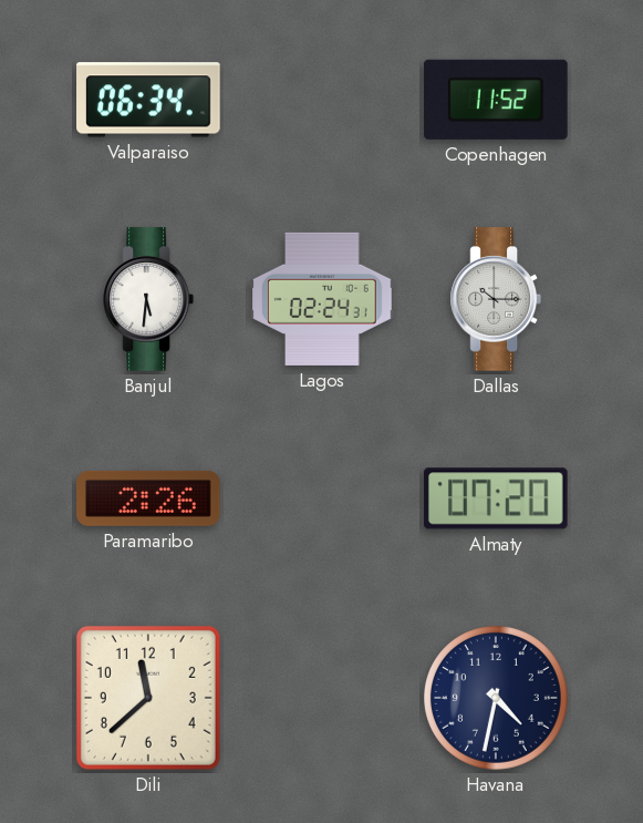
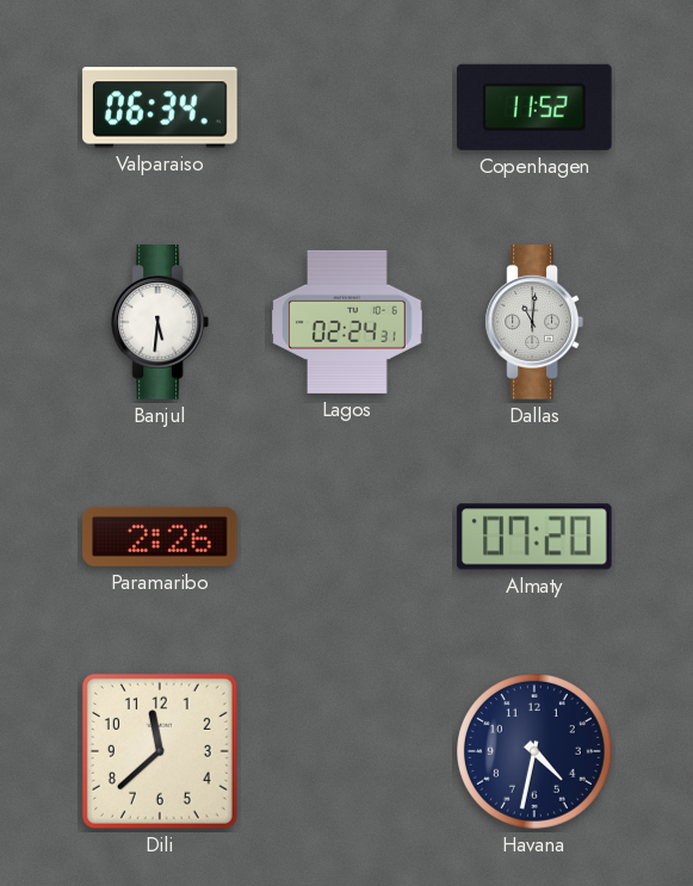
Dallas: 10:15 -> 11:01
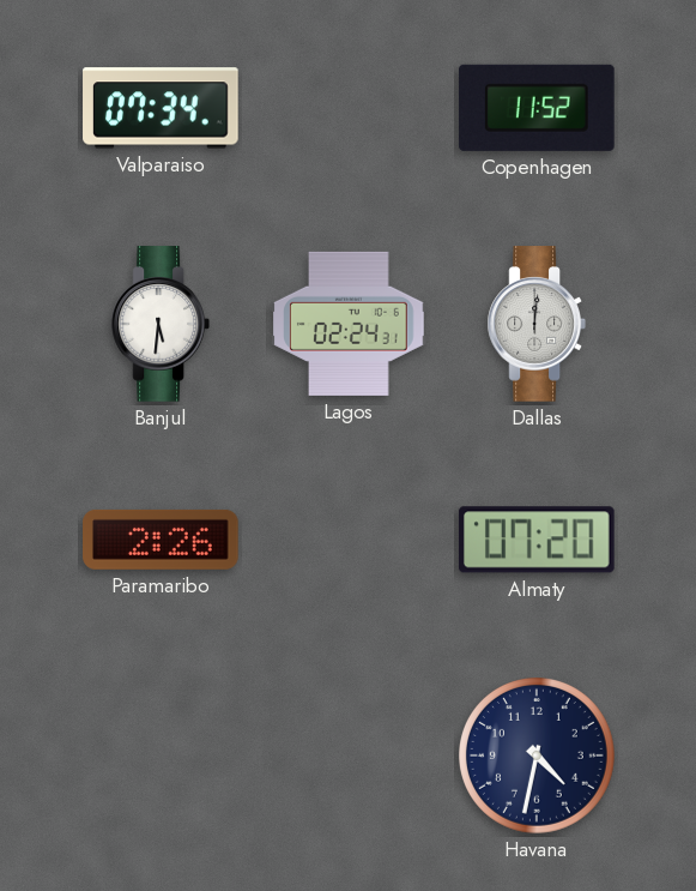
Valparaiso: 06:34 -> 07:34
Dallas: 11:01 -> 12:01
Dili: 11:38 -> none
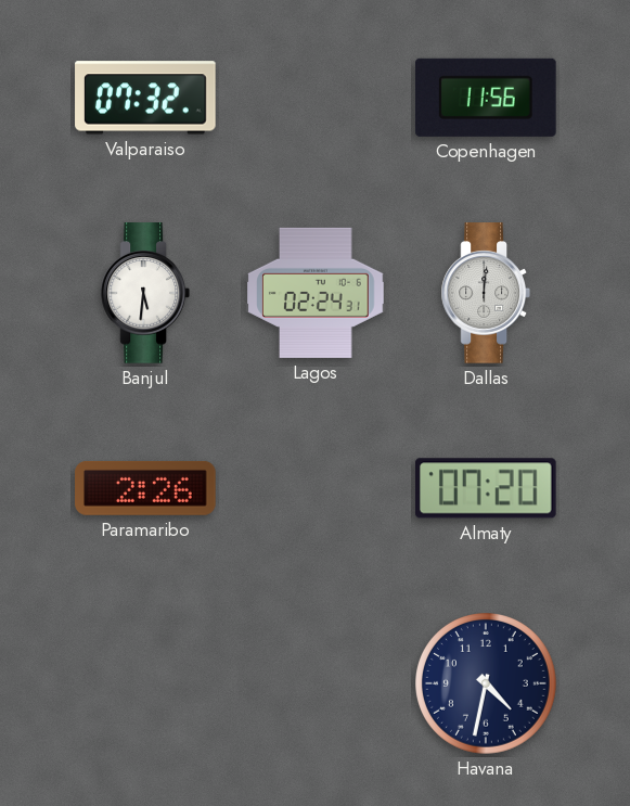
Valparaiso: 07:34 -> 07:32
Copenhagen: 11:52 -> 11:56
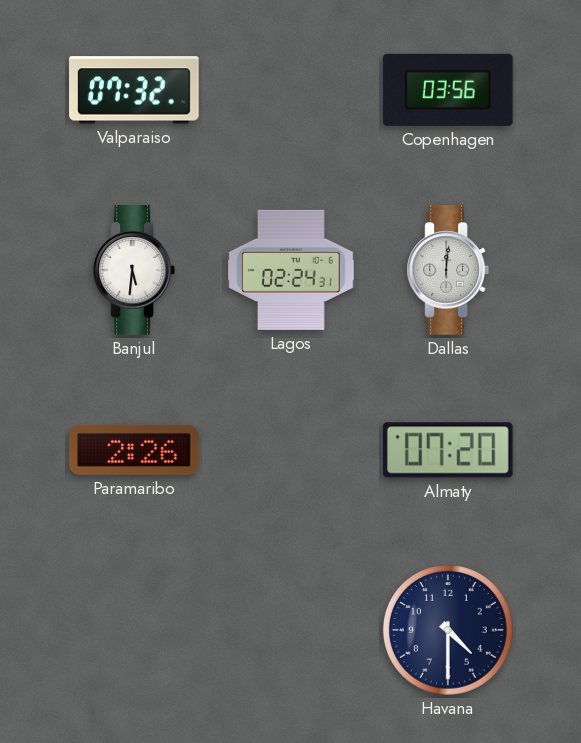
Copenhagen: 11:56 -> 03:56
Havana: 4:32 -> 4:30
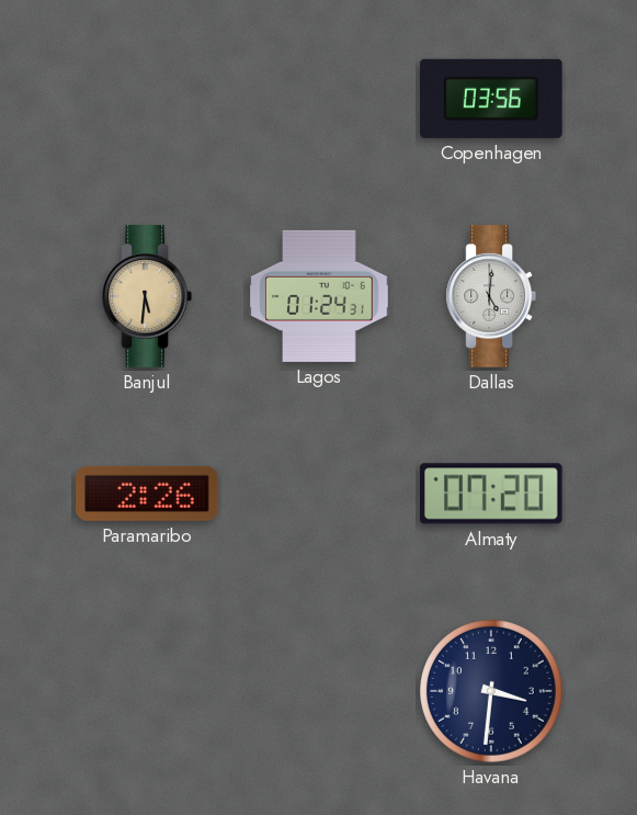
Valparaiso: 07:32 -> none
Banjul dial: white -> champagne
Lagos: 02:24 -> 01:24
Dallas: 12:01 -> 5:01
Havana: 4:30 -> 3:31
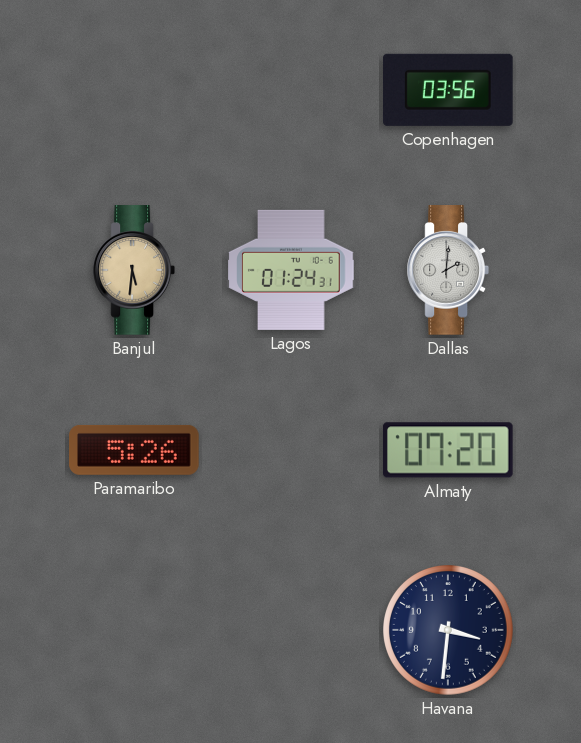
Dallas: 5:01 -> 2:01
Paramaribo: 2:26 -> 5:26
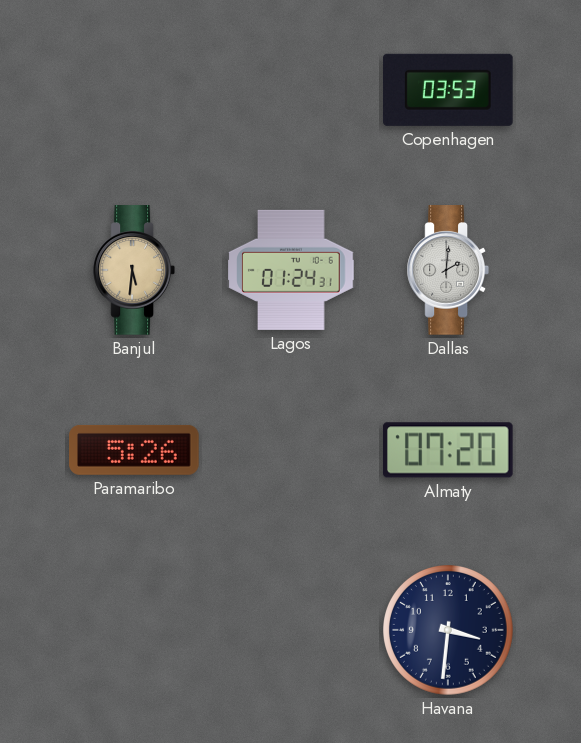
Copenhagen: 03:56 -> 03:53
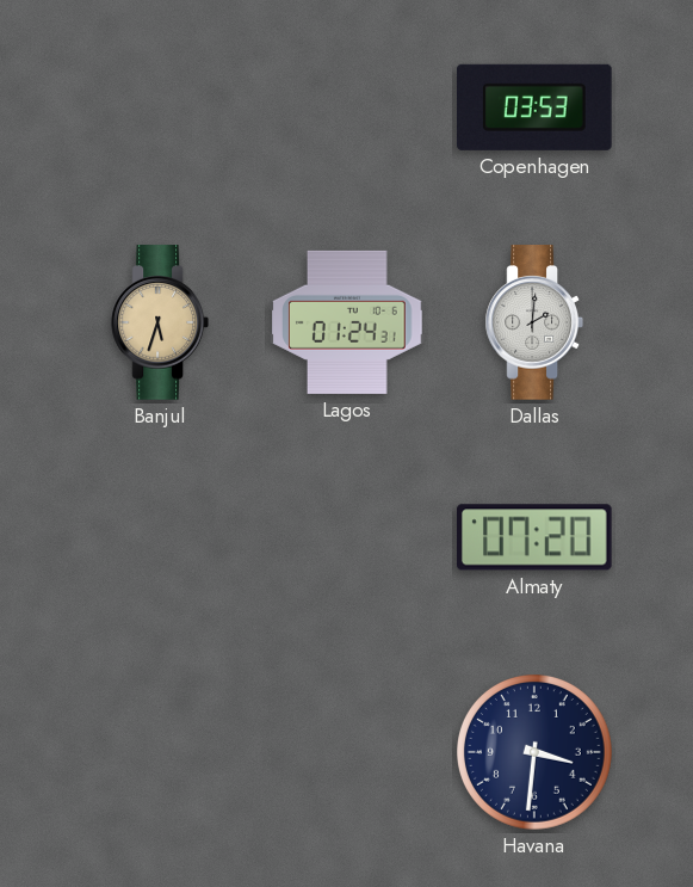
Banjul: 5:31 -> 5:33
Paramaribo: 5:26 -> none
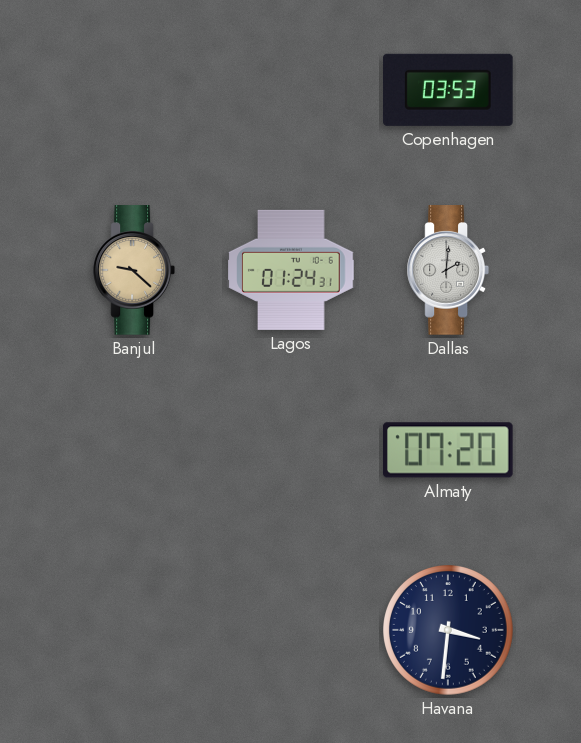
Banjul: 5:33 -> 9:22
